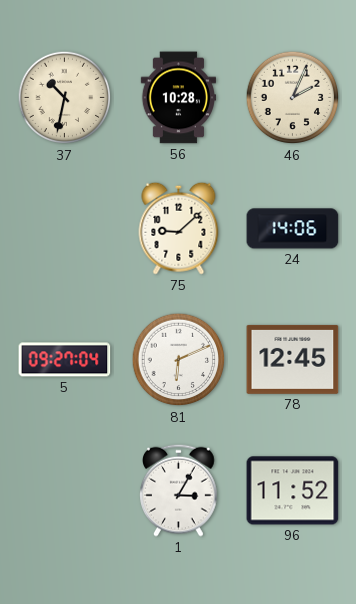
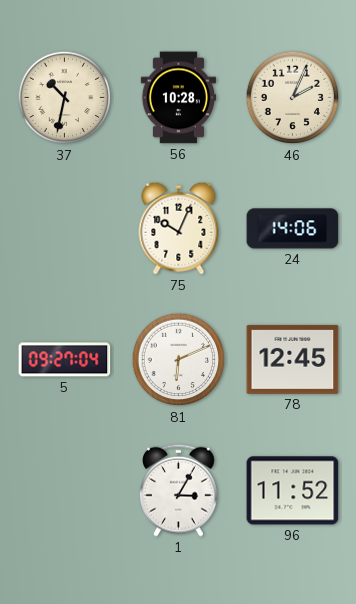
75: 9:08 -> 10:04
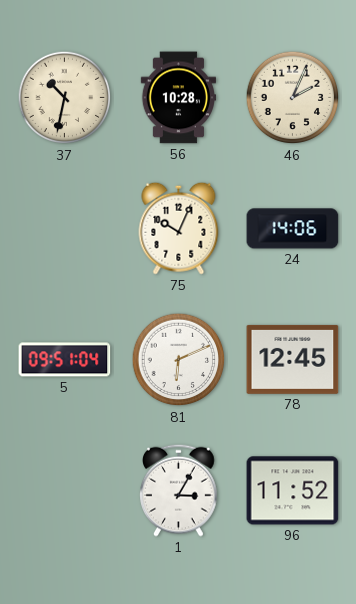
5: 09:27 -> 09:51
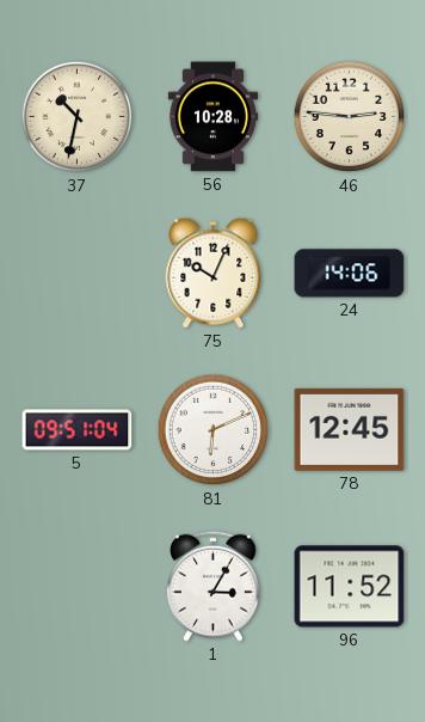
46: 2:04 -> 2:46
